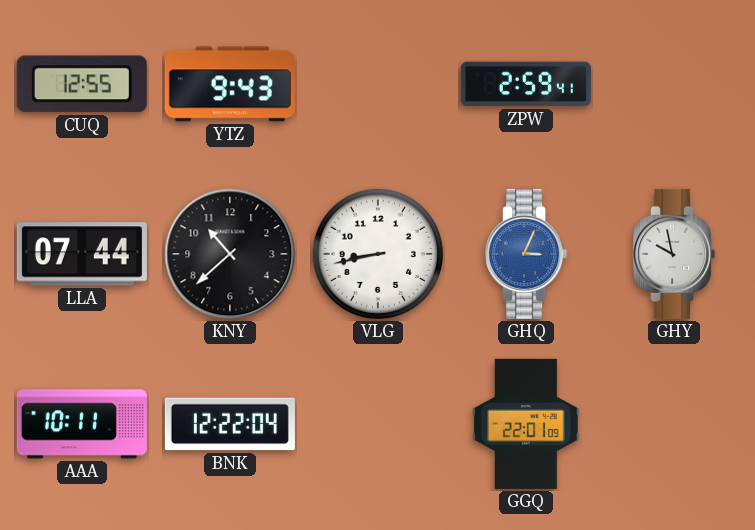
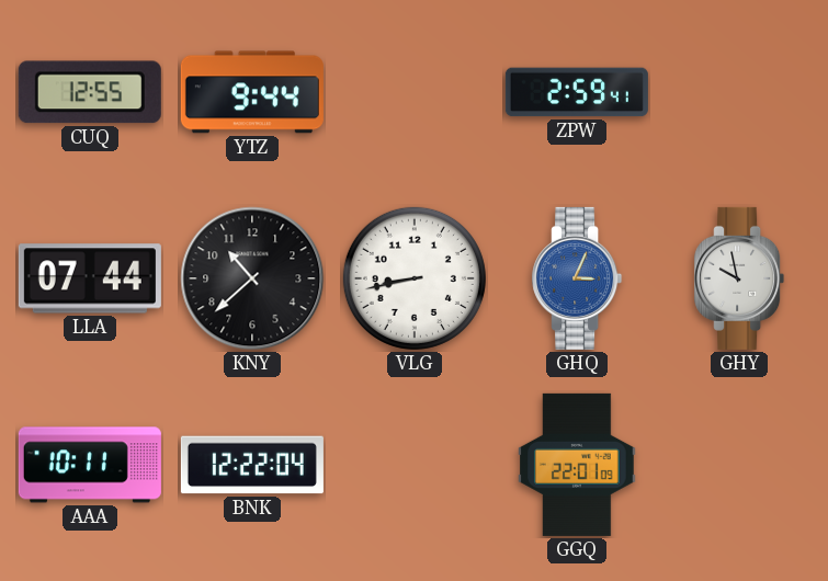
YTZ: 9:43 -> 9:44
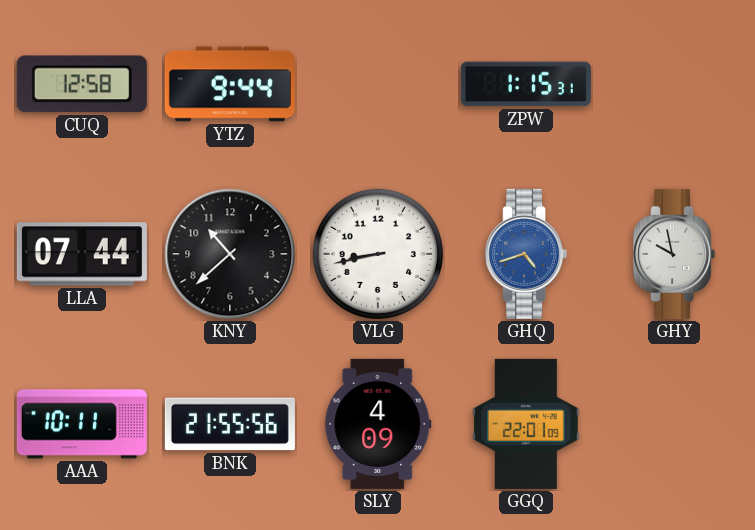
CUQ: 12:55 -> 12:58
ZPW: 2:59 -> 1:15
GHQ: 3:04 -> 4:42
BNK: 12:22 -> 21:55
SLY: none -> 4:09
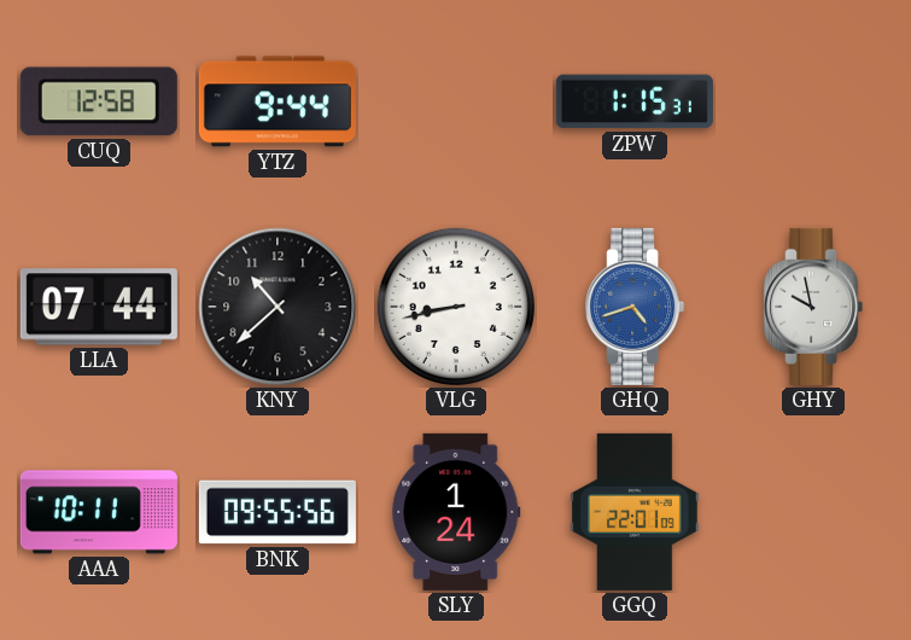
BNK: 21:55 -> 09:55
SLY: 4:09 -> 1:24
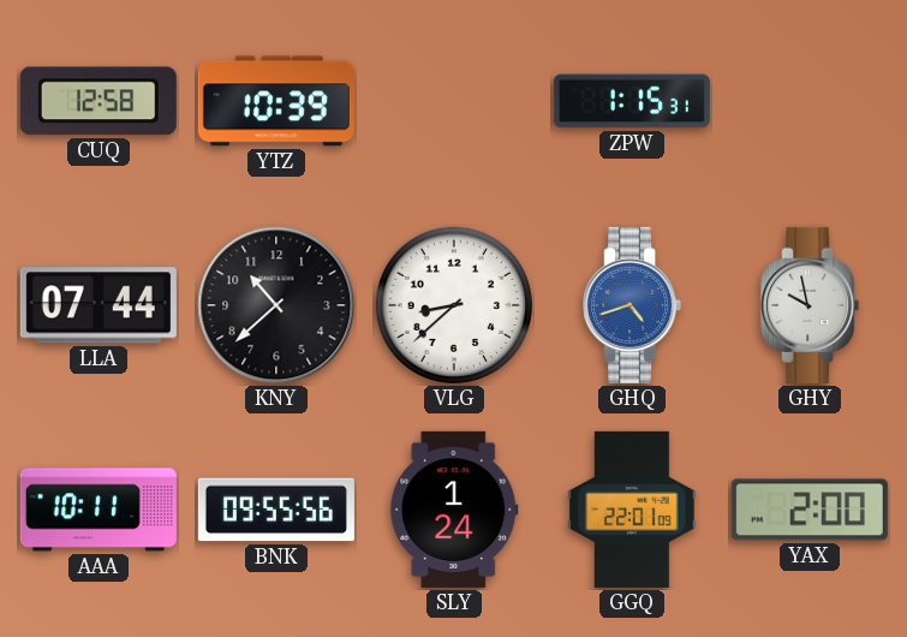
YTZ: 9:44 -> 10:39
VLG: 8:43 -> 8:38
YAX: none -> 2:00
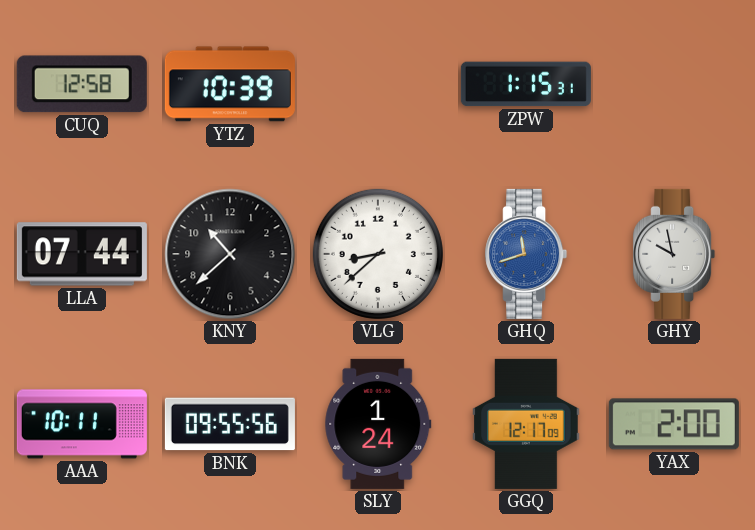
GHQ: 4:42 -> 11:42
GGQ: 22:01 -> 12:17
